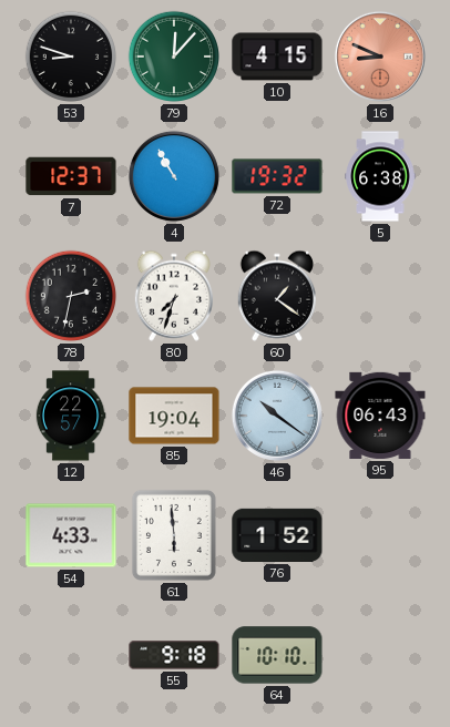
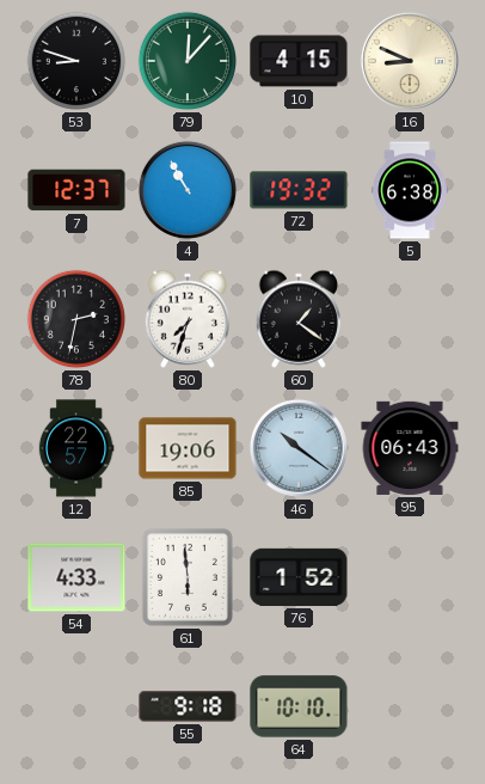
16 dial: salmon -> cream
85: 19:04 -> 19:06
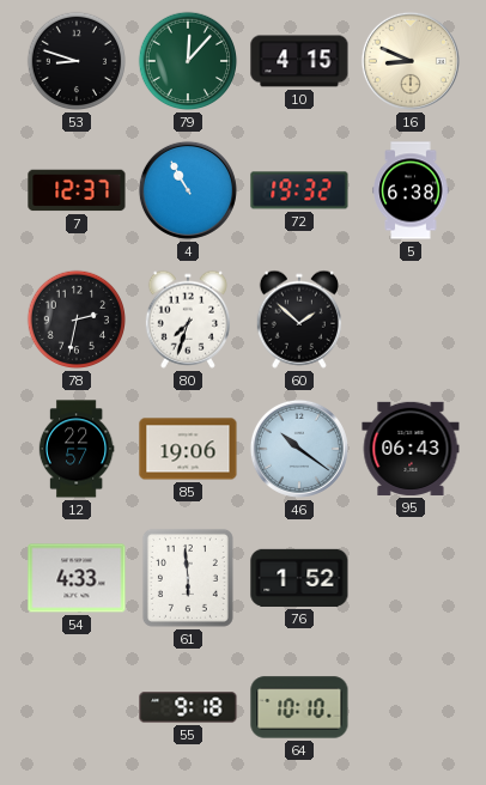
60: 1:21 -> 1:52
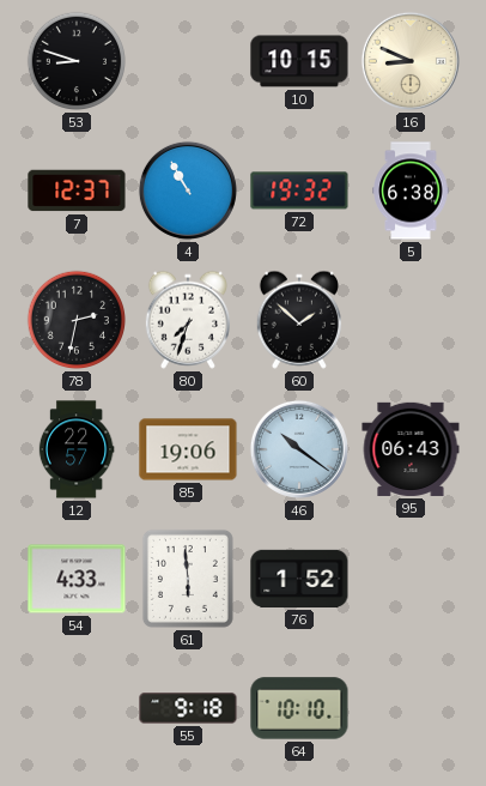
79: 12:07 -> none
10: 4:15 -> 10:15
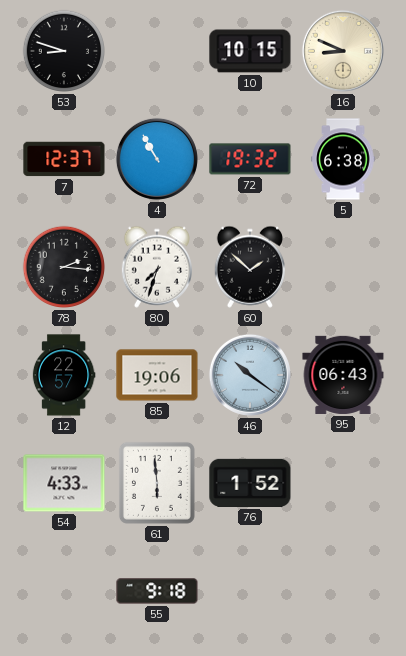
78: 2:32 -> 2:16
64: 10:10 -> none
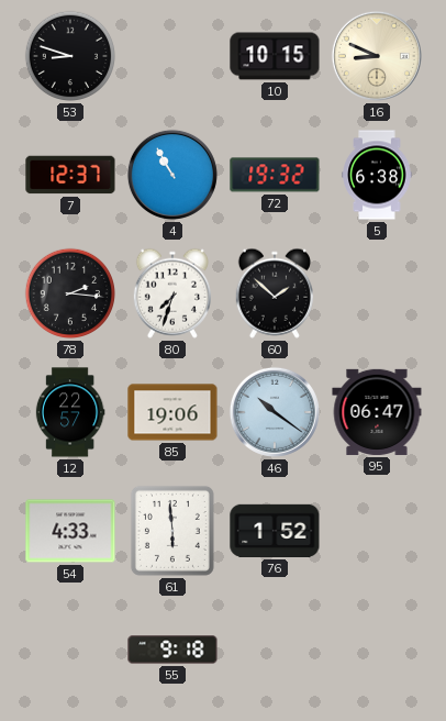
95: 06:43 -> 06:47
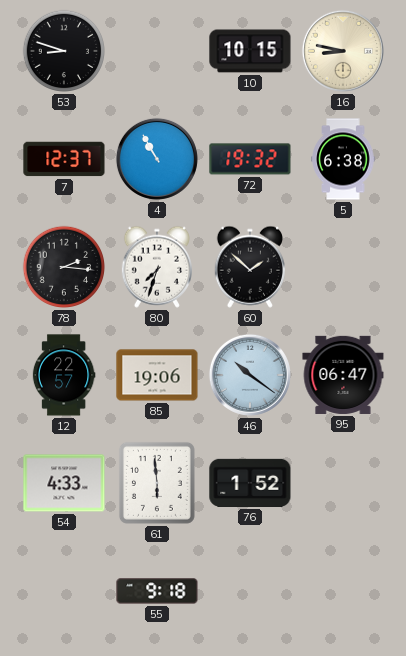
16: 8:49 -> 8:47
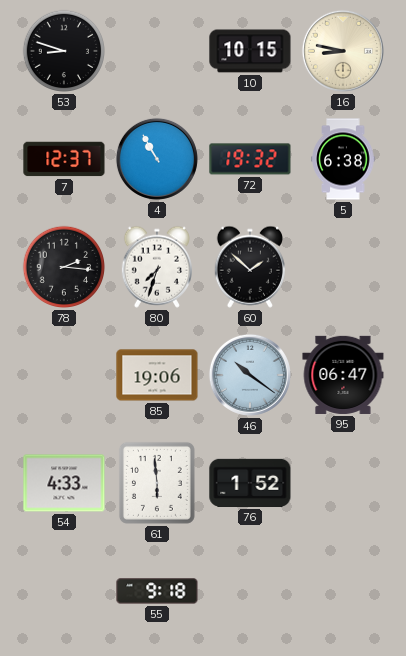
12: 22:57 -> none
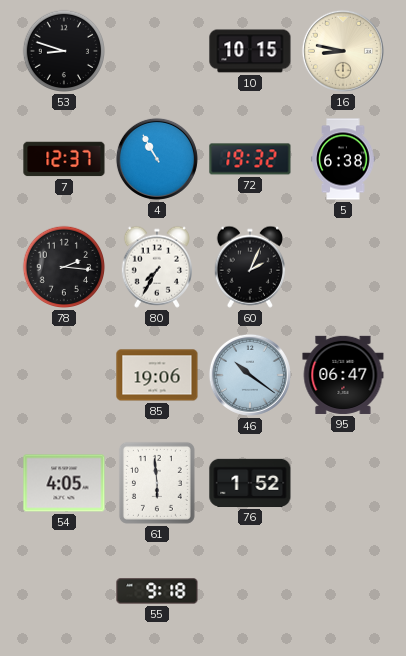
80: 7:33 -> 7:35
60: 1:52 -> 2:04
54: 4:33 -> 4:05
